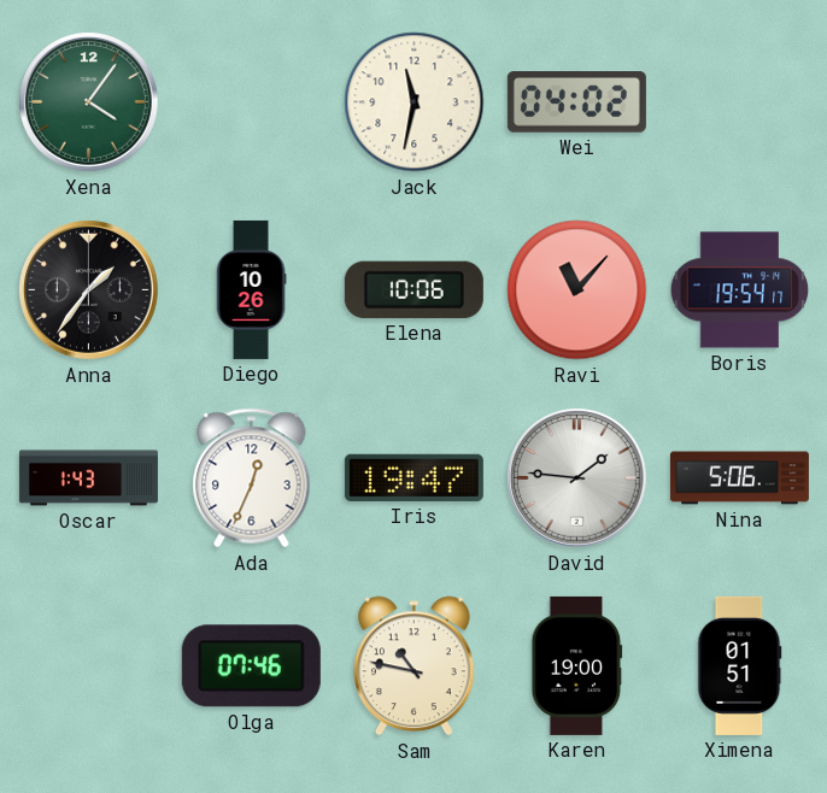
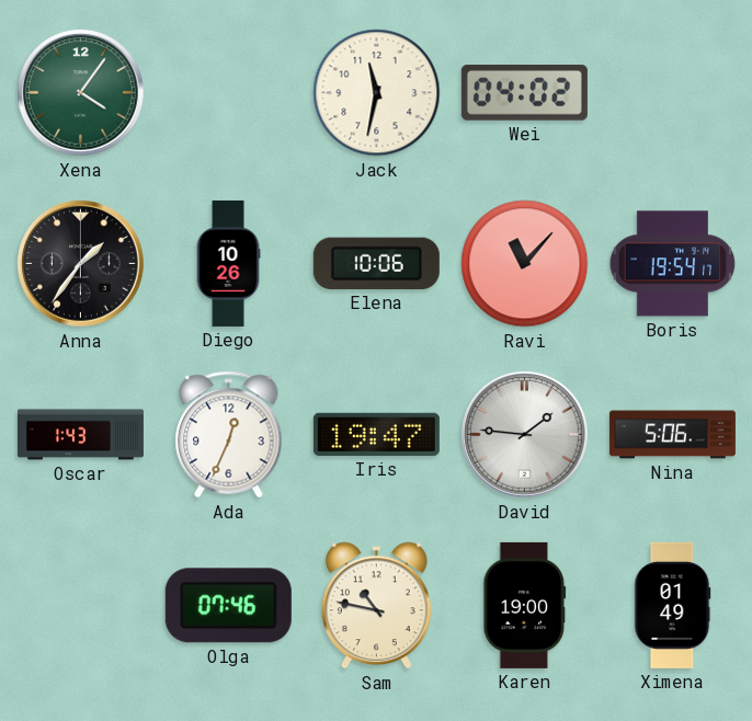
Ximena: 01:51 -> 01:49
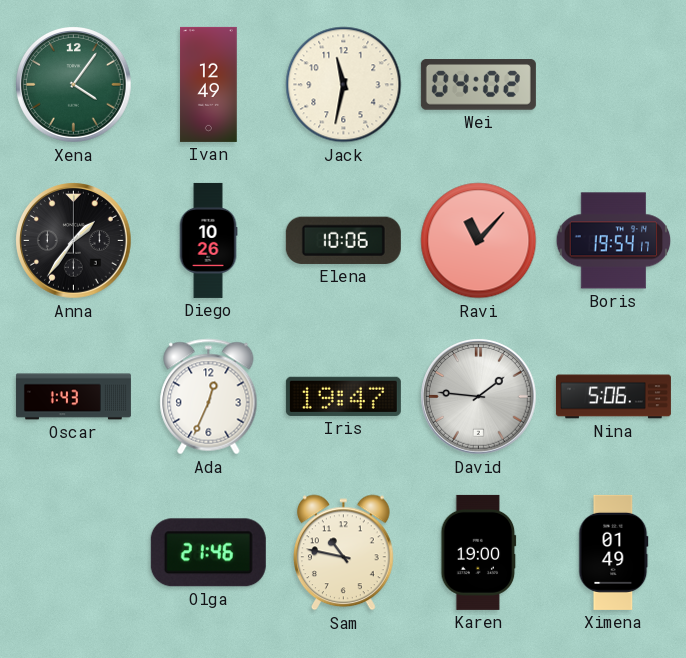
Ivan: none -> 12:49
Olga: 07:46 -> 21:46
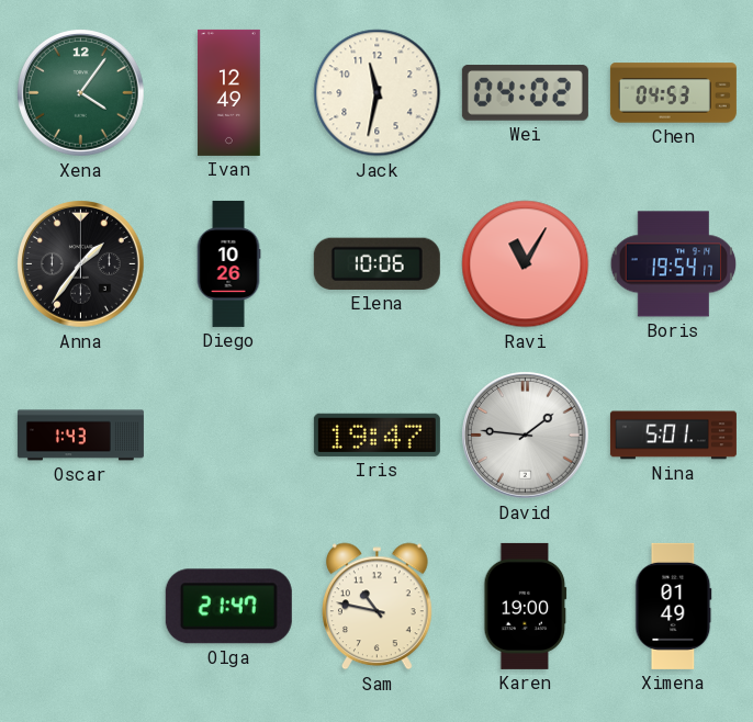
Chen: none -> 04:53
Ravi: 11:07 -> 11:05
Ada: 12:34 -> none
Nina: 5:06 -> 5:01
Olga: 21:46 -> 21:47
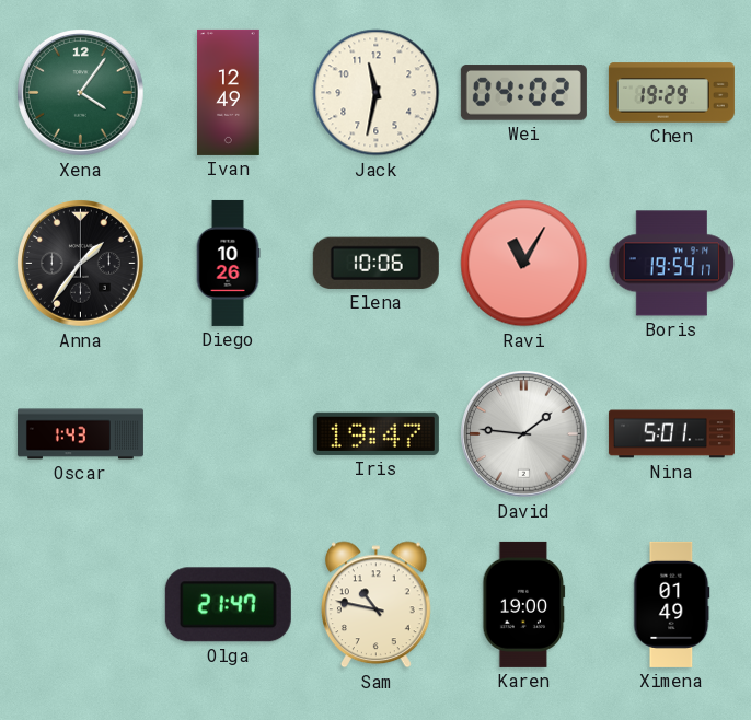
Chen: 04:53 -> 19:29
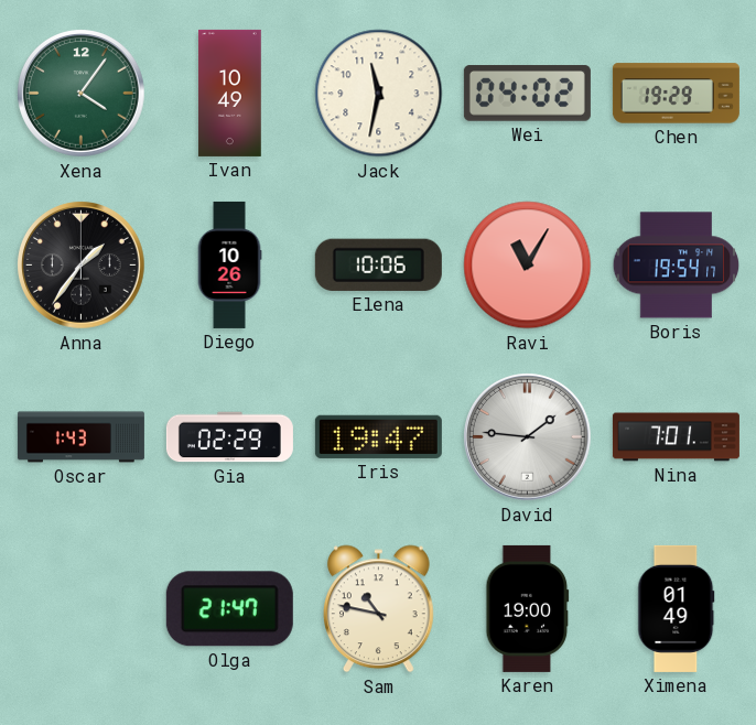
Ivan: 12:49 -> 10:49
Gia: none -> 02:29
Nina: 5:01 -> 7:01
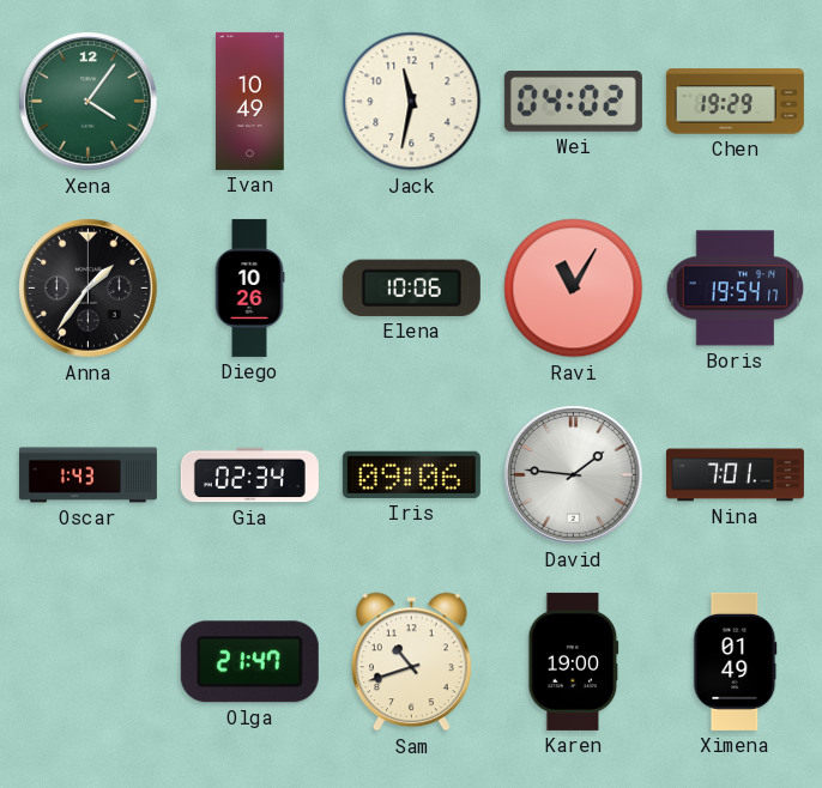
Gia: 02:29 -> 02:34
Iris: 19:47 -> 09:06
Sam: 10:47 -> 10:42
